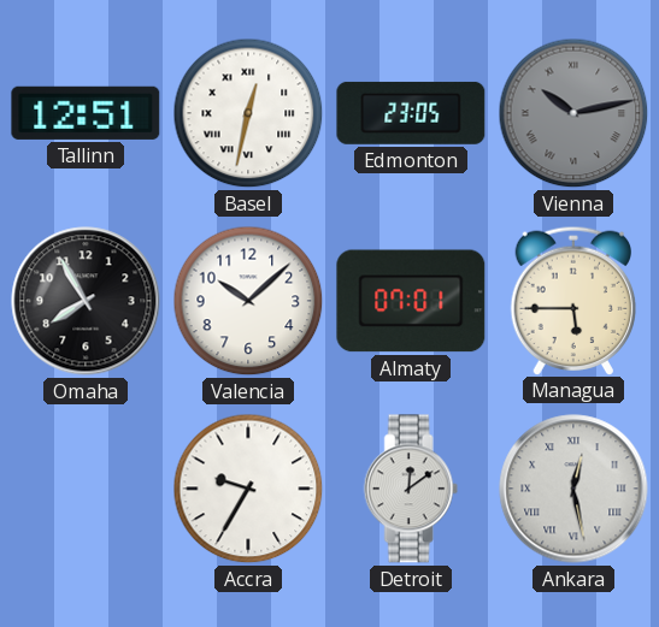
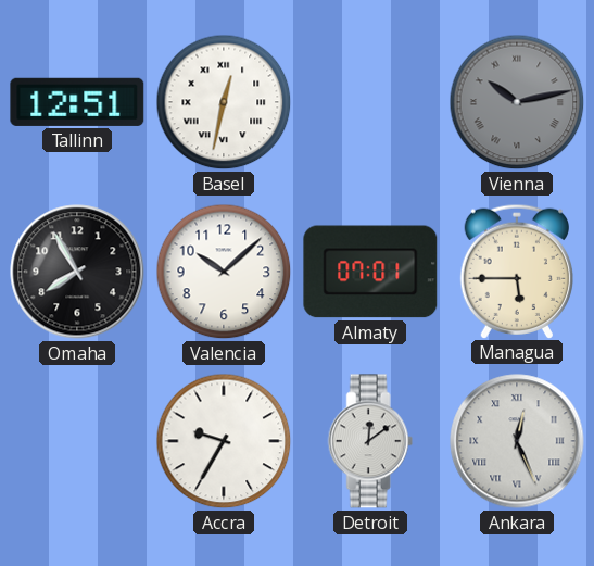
Edmonton: 23:05 -> none
Ankara: 12:28 -> 12:26
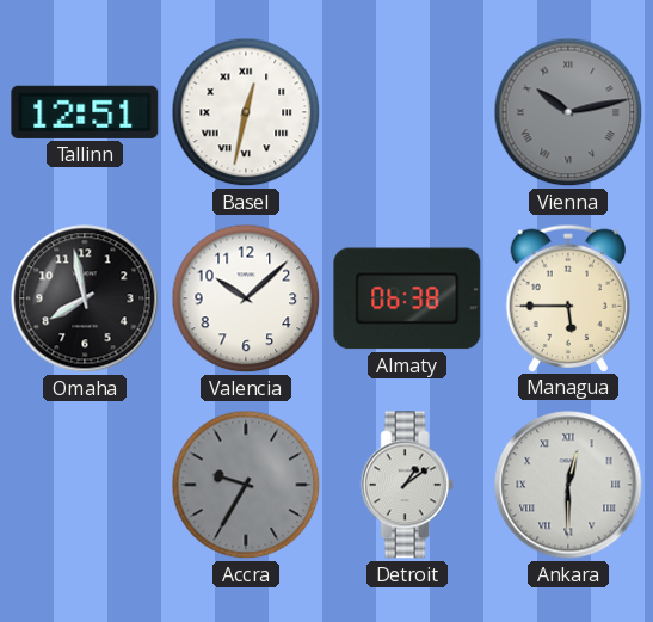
Omaha: 7:55 -> 7:58
Almaty: 07:01 -> 06:38
Accra dial: white -> grey
Detroit: 12:09 -> 1:09
Ankara: 12:26 -> 12:30
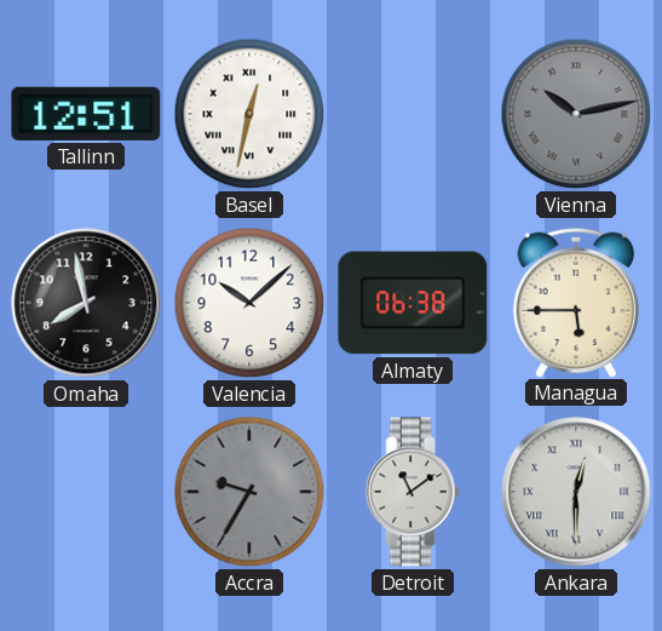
Detroit: 1:09 -> 11:09
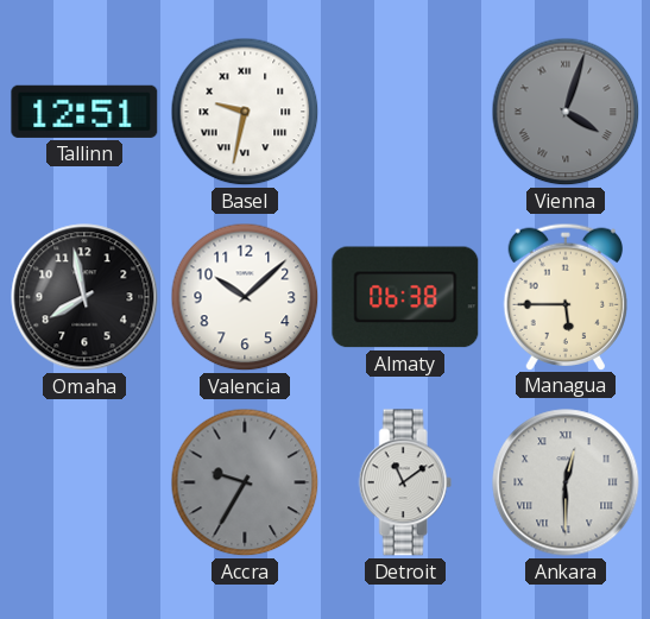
Basel: 12:32 -> 9:32
Vienna: 10:13 -> 4:03
